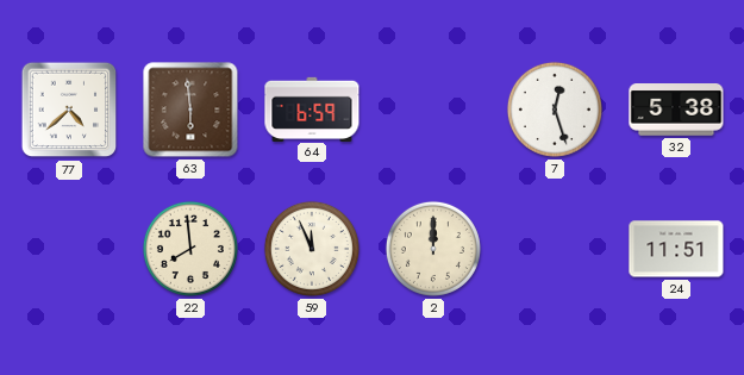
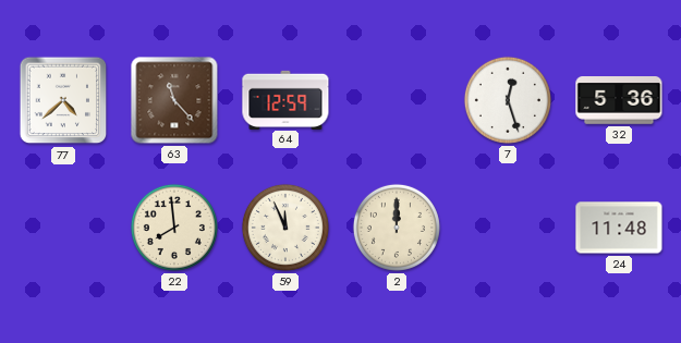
63: 5:59 -> 11:23
64: 6:59 -> 12:59
32: 5:38 -> 5:36
24: 11:51 -> 11:48
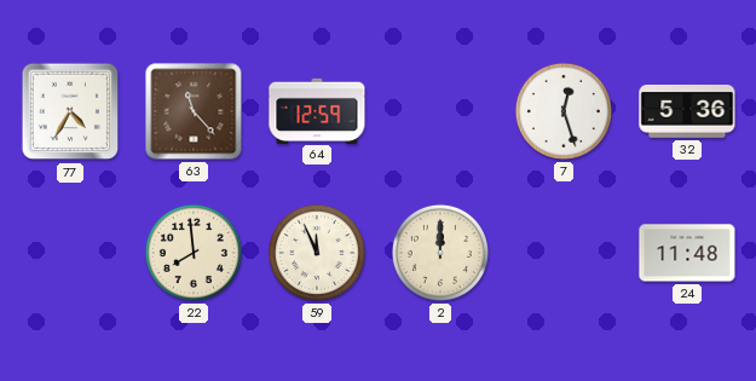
77: 4:38 -> 4:35
